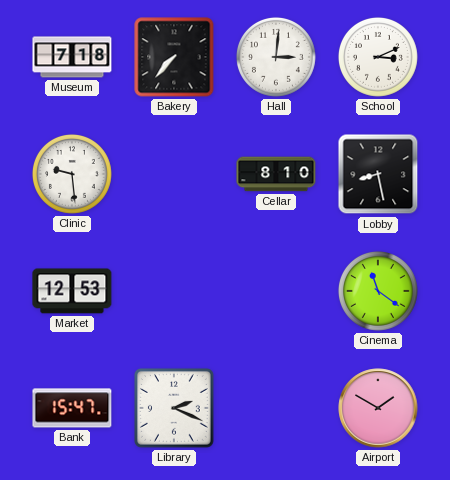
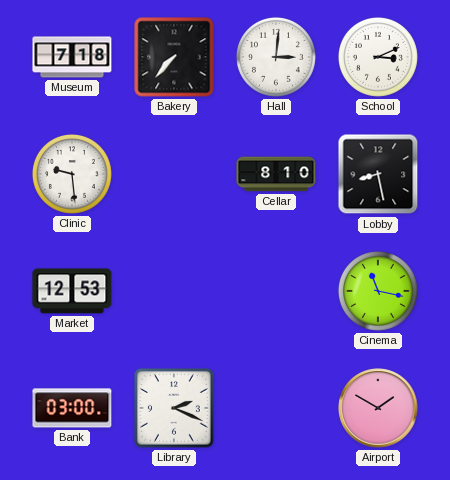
Cinema: 11:21 -> 11:17
Bank: 15:47 -> 03:00
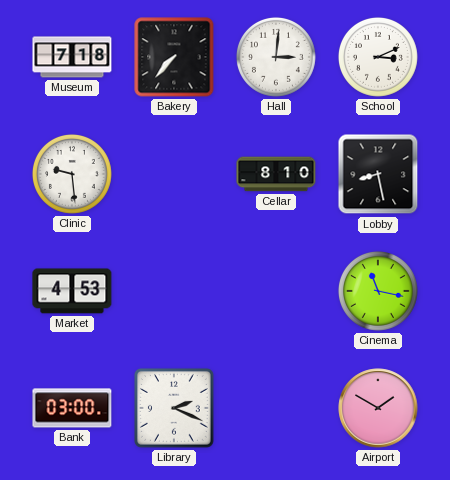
Market: 12:53 -> 4:53
